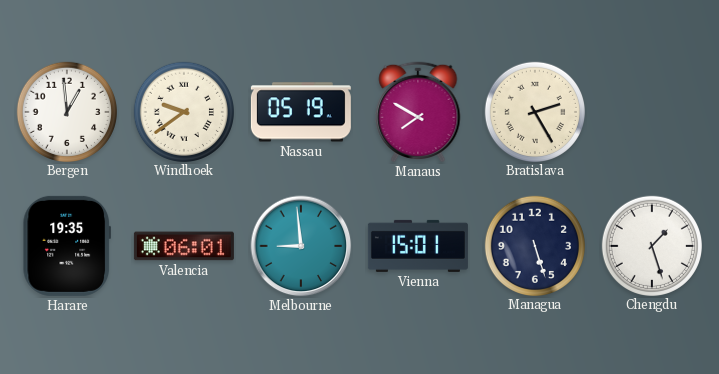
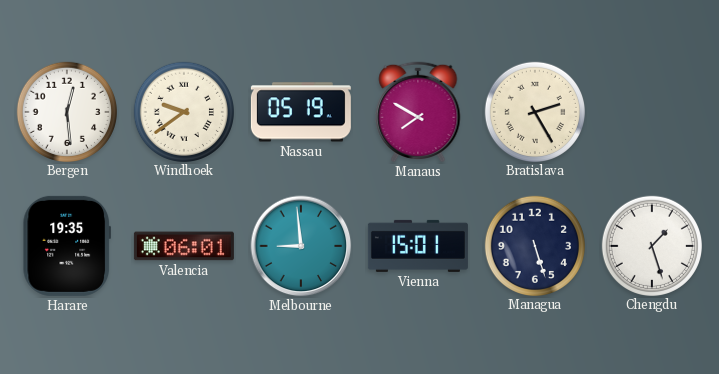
Bergen: 12:59 -> 12:29
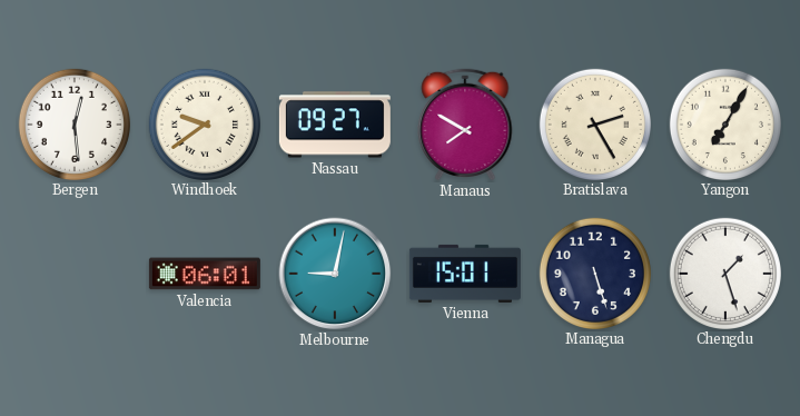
Nassau: 05:19 -> 09:27
Yangon: none -> 7:05
Harare: 19:35 -> none
Melbourne: 8:59 -> 9:02
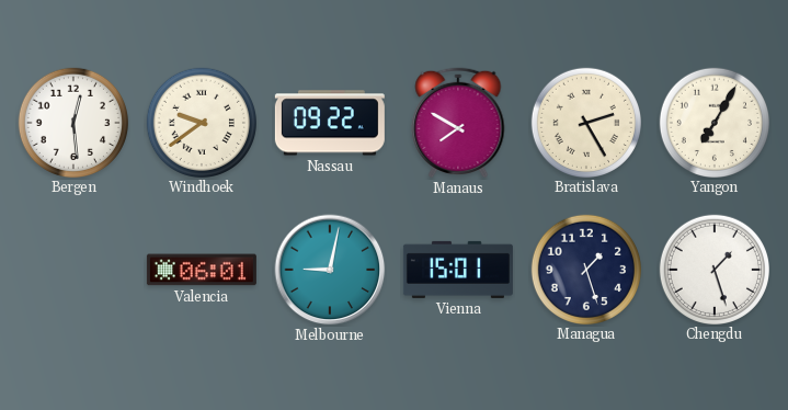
Nassau: 09:27 -> 09:22
Managua: 5:27 -> 1:27
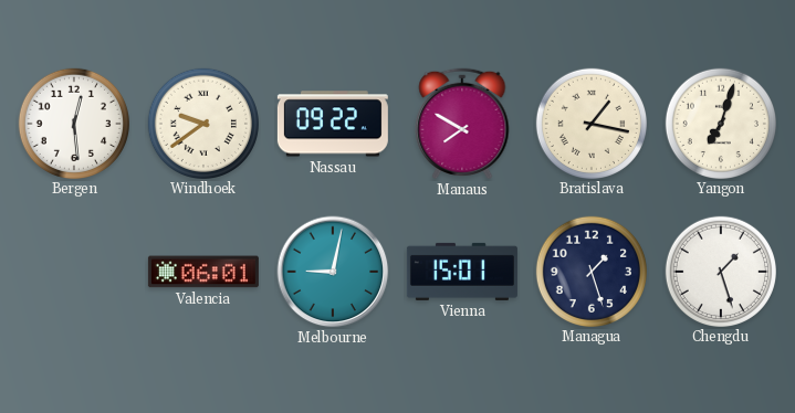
Bratislava: 2:25 -> 1:17
Yangon: 7:05 -> 7:03
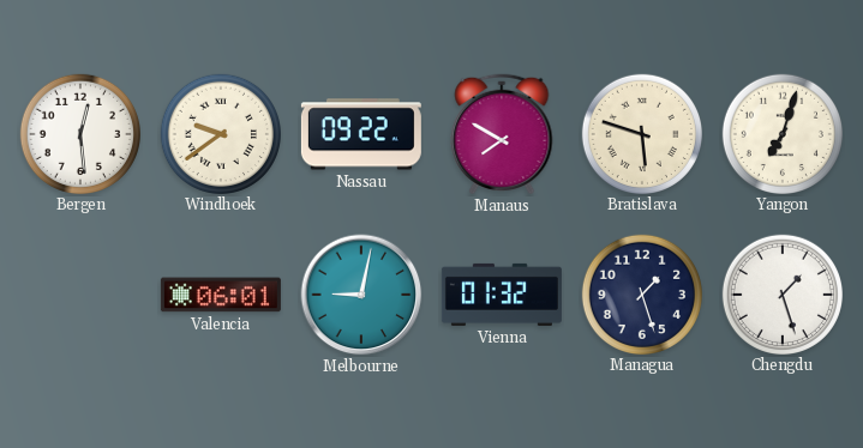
Bratislava: 1:17 -> 5:48
Vienna: 15:01 -> 01:32
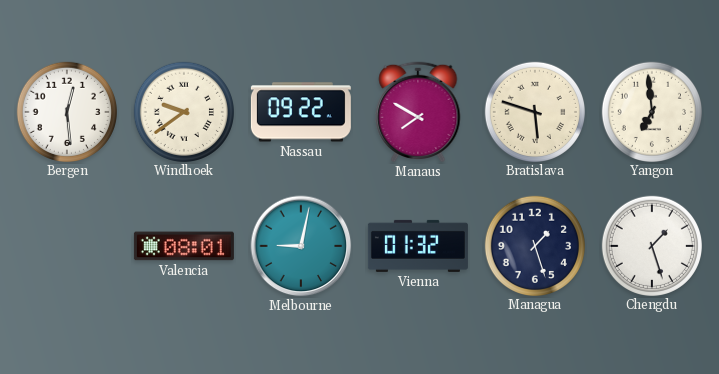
Yangon: 7:03 -> 6:59
Valencia: 06:01 -> 08:01
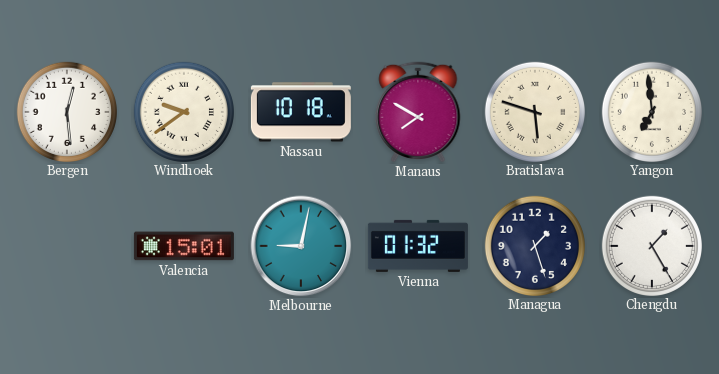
Nassau: 09:22 -> 10:18
Valencia: 08:01 -> 15:01
Chengdu: 1:27 -> 1:25
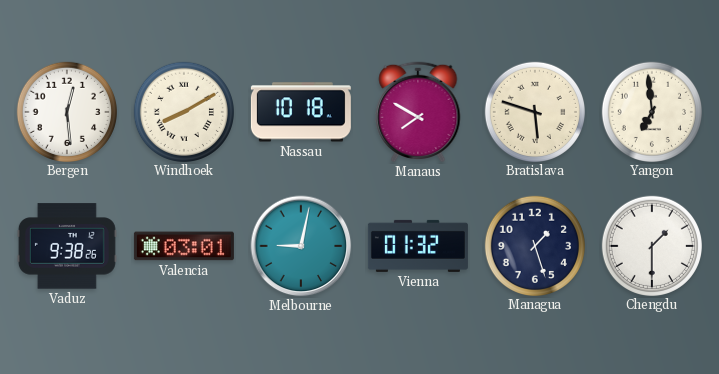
Windhoek: 9:39 -> 8:10
Vaduz: none -> 9:38
Valencia: 15:01 -> 03:01
Chengdu: 1:25 -> 1:30
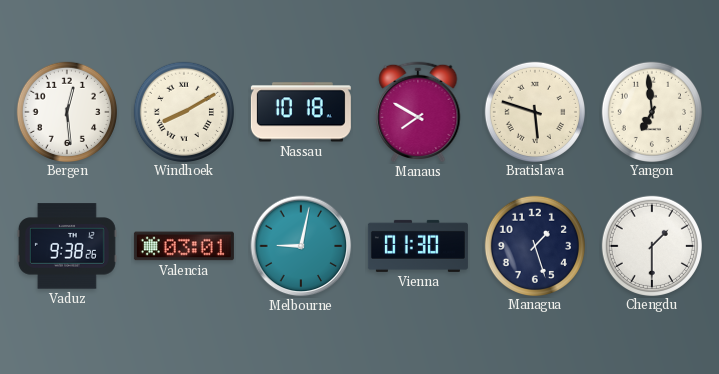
Vienna: 01:32 -> 01:30
